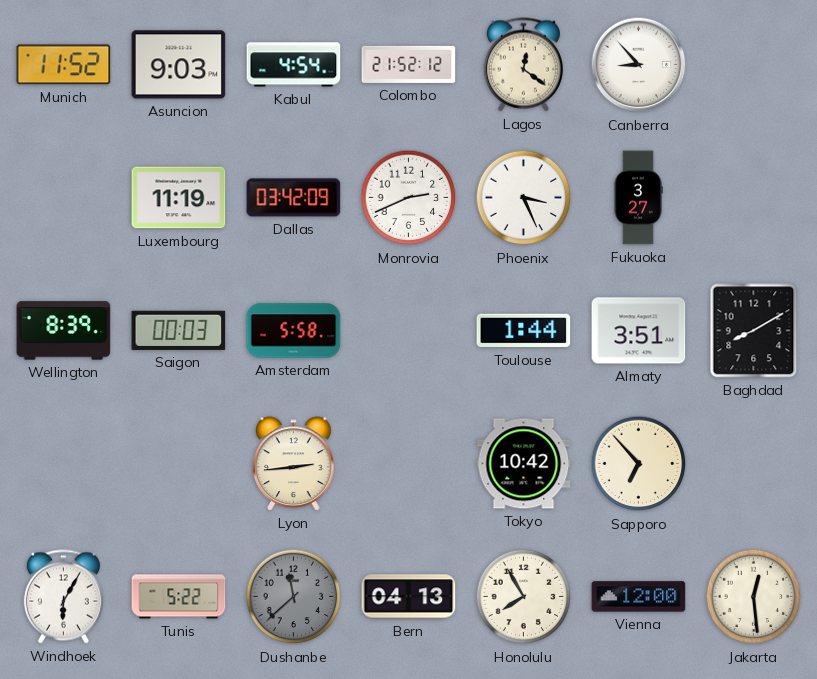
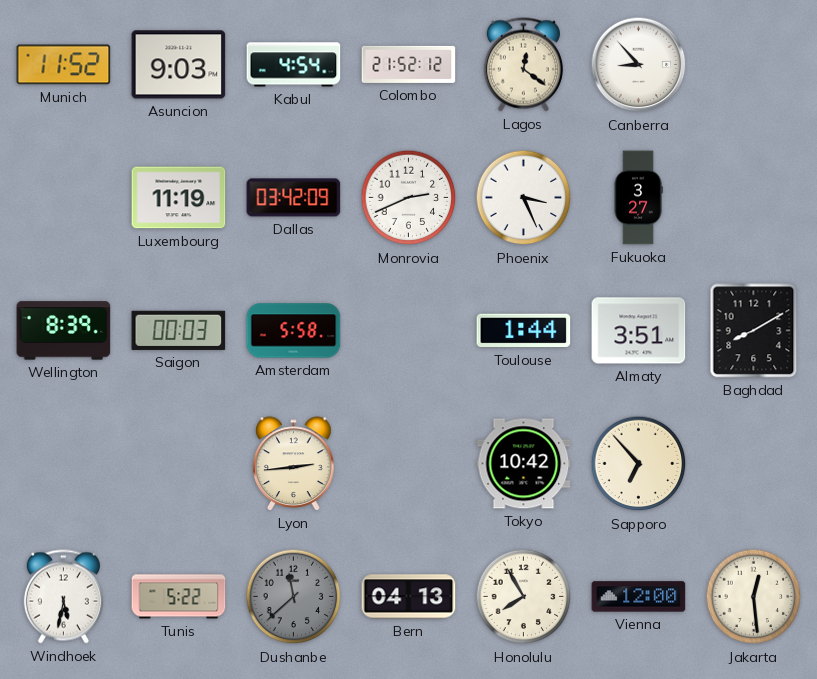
Windhoek: 6:05 -> 5:32
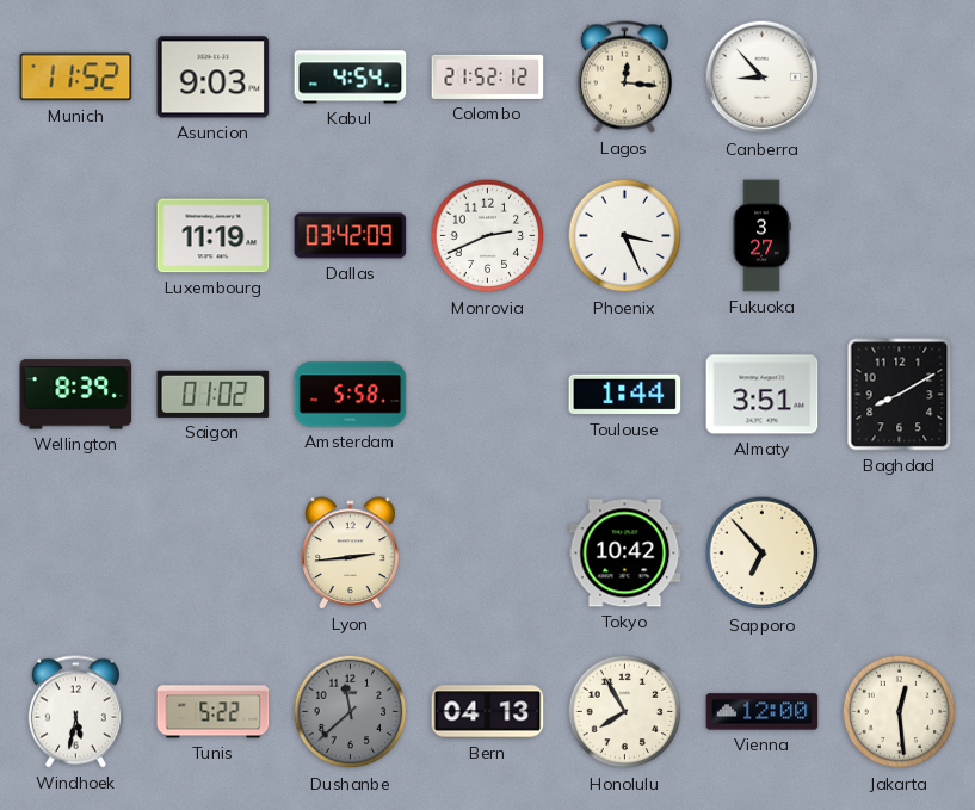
Lagos: 12:21 -> 12:16
Saigon: 00:03 -> 01:02
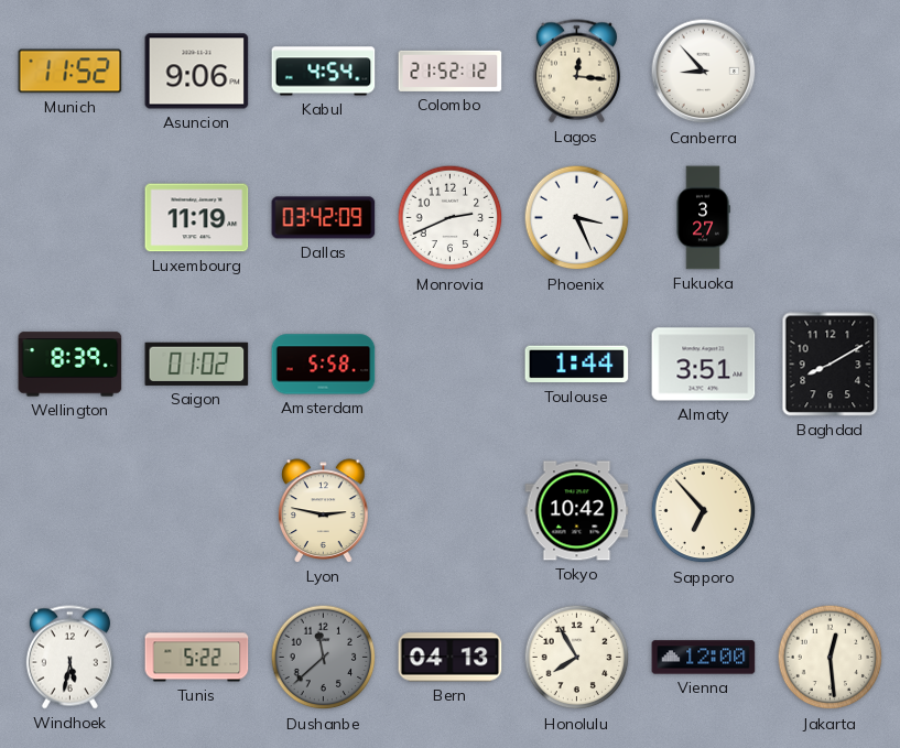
Asuncion: 9:03 -> 9:06
Lyon: 2:44 -> 2:47
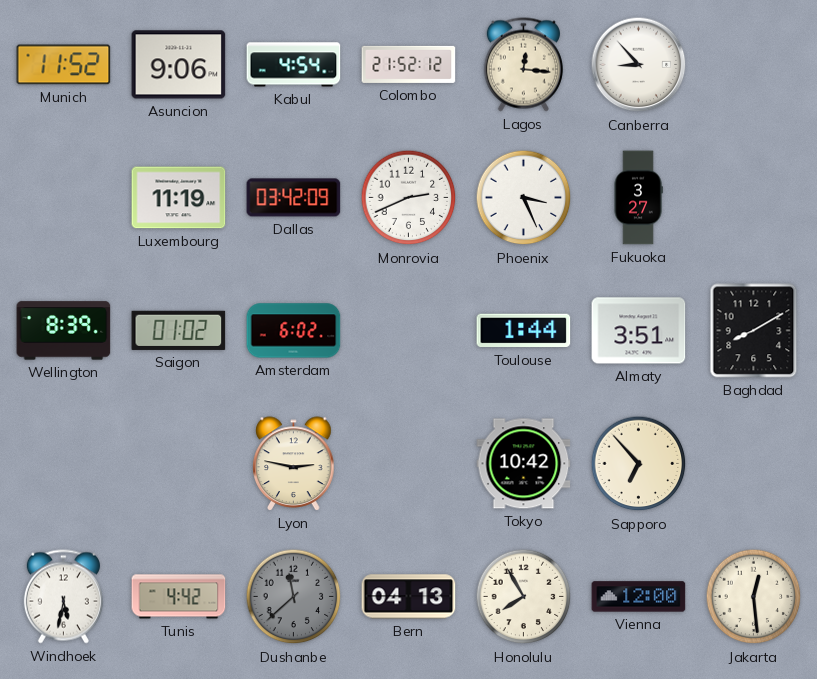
Amsterdam: 5:58 -> 6:02
Tunis: 5:22 -> 4:42
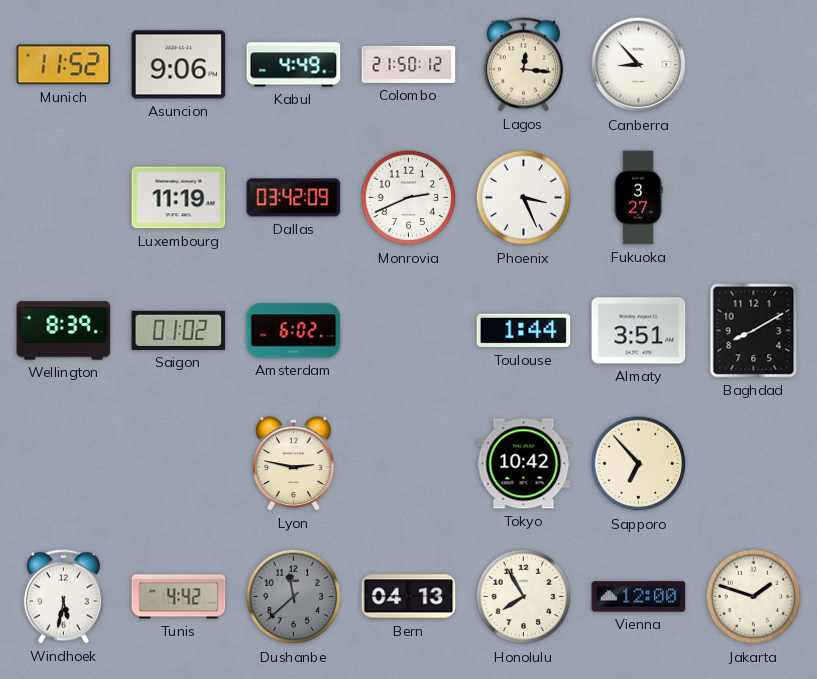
Kabul: 4:54 -> 4:49
Colombo: 21:52 -> 21:50
Jakarta: 12:29 -> 1:48
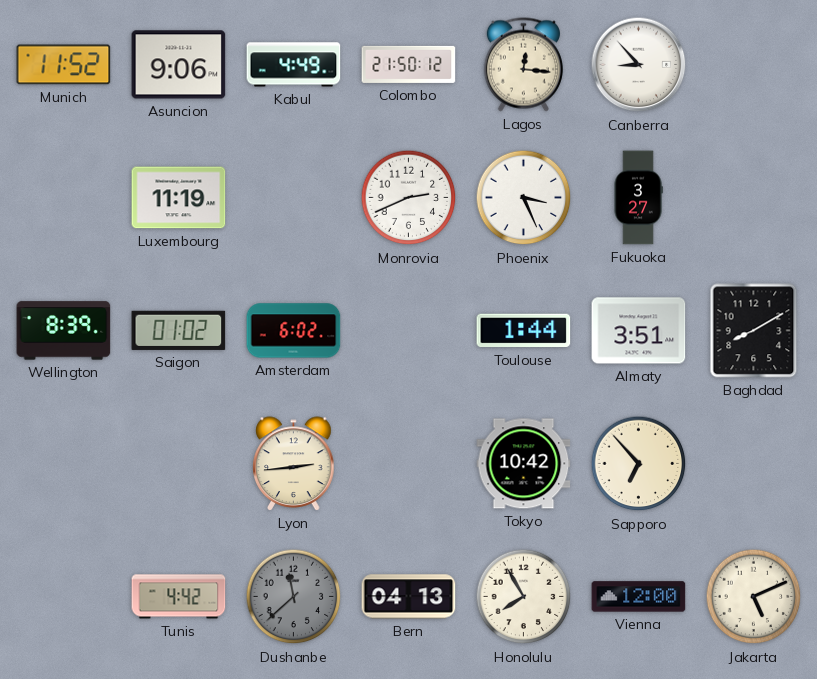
Dallas: 03:42 -> none
Lyon: 2:47 -> 2:44
Windhoek: 5:32 -> none
Jakarta: 1:48 -> 5:11
